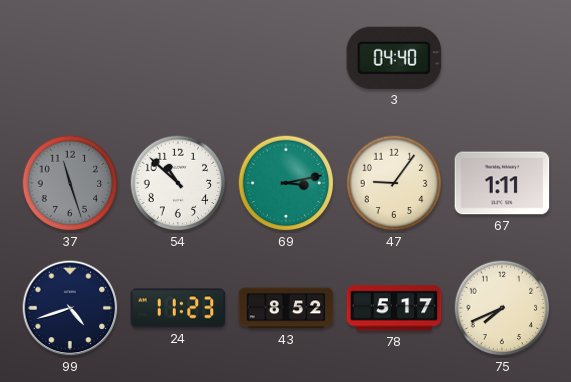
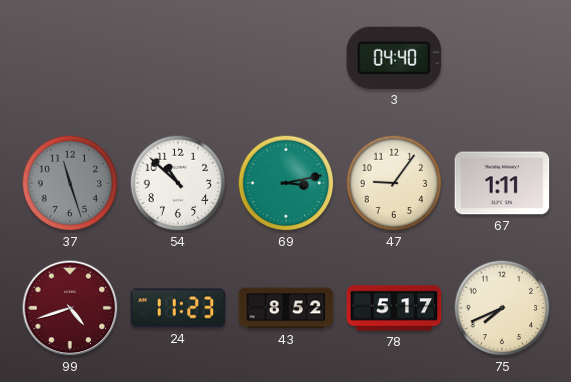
99 dial: navy -> burgundy
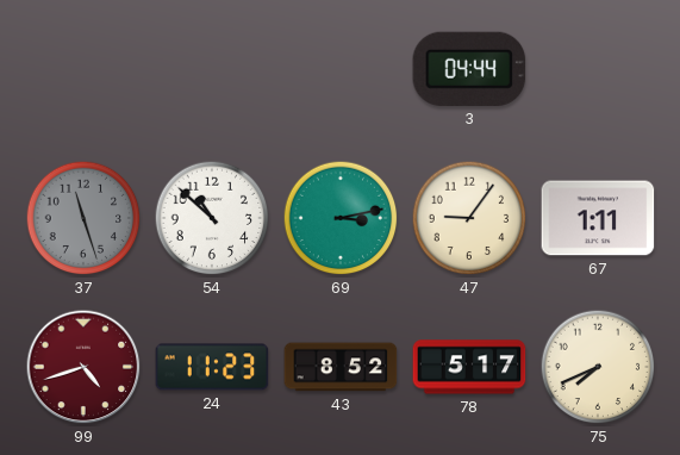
3: 04:40 -> 04:44
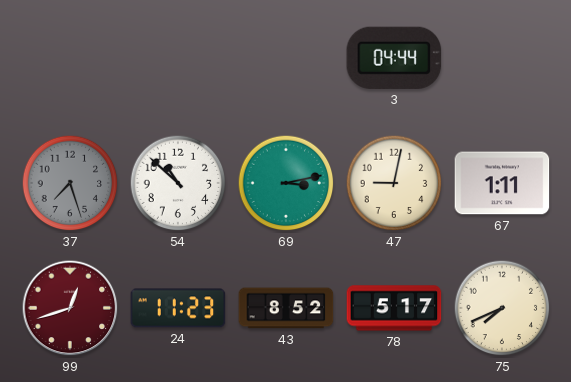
37: 11:27 -> 7:27
47: 9:06 -> 9:02
99: 4:42 -> 12:42
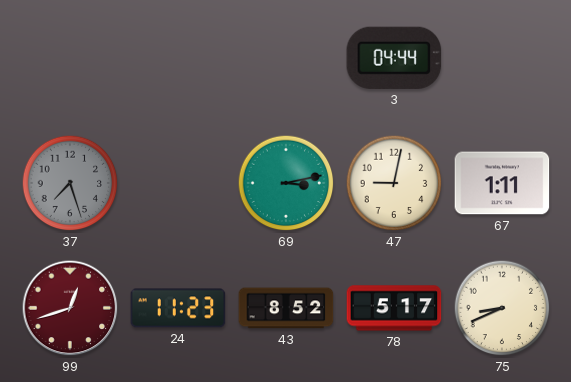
54: 10:52 -> none
75: 7:41 -> 8:41
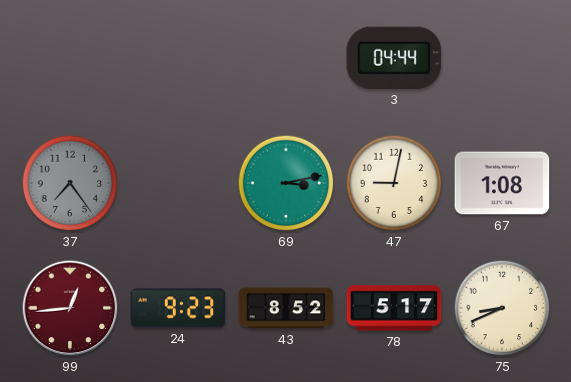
37: 7:27 -> 7:24
67: 1:11 -> 1:08
99: 12:42 -> 12:44
24: 11:23 -> 9:23
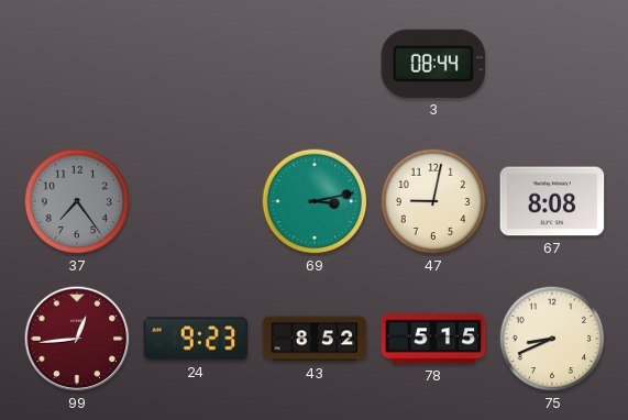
3: 04:44 -> 08:44
67: 1:08 -> 8:08
78: 5:17 -> 5:15
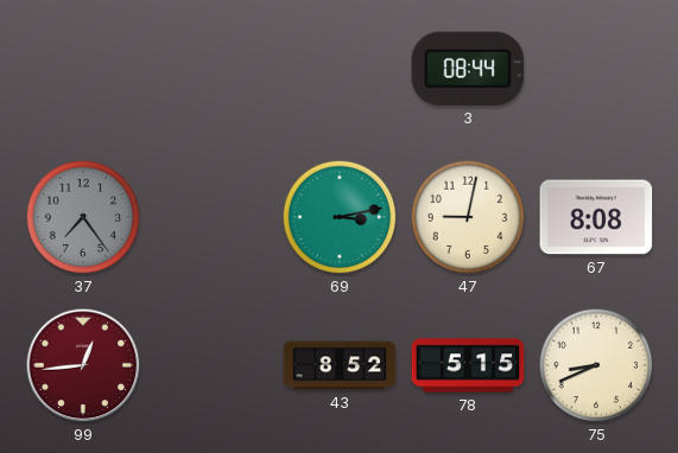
24: 9:23 -> none
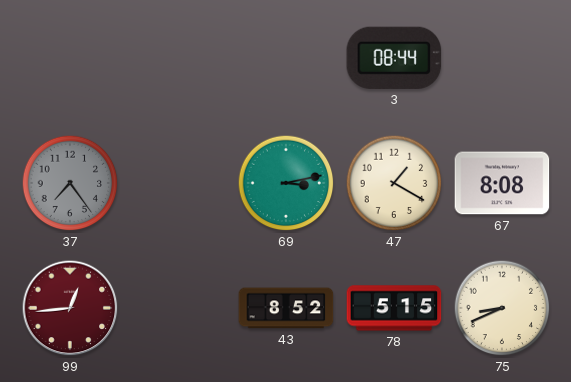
47: 9:02 -> 1:20
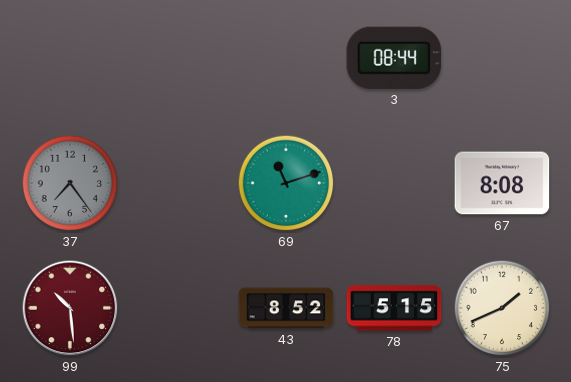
69: 3:13 -> 11:12
47: 1:20 -> none
99: 12:44 -> 10:29
75: 8:41 -> 1:41
